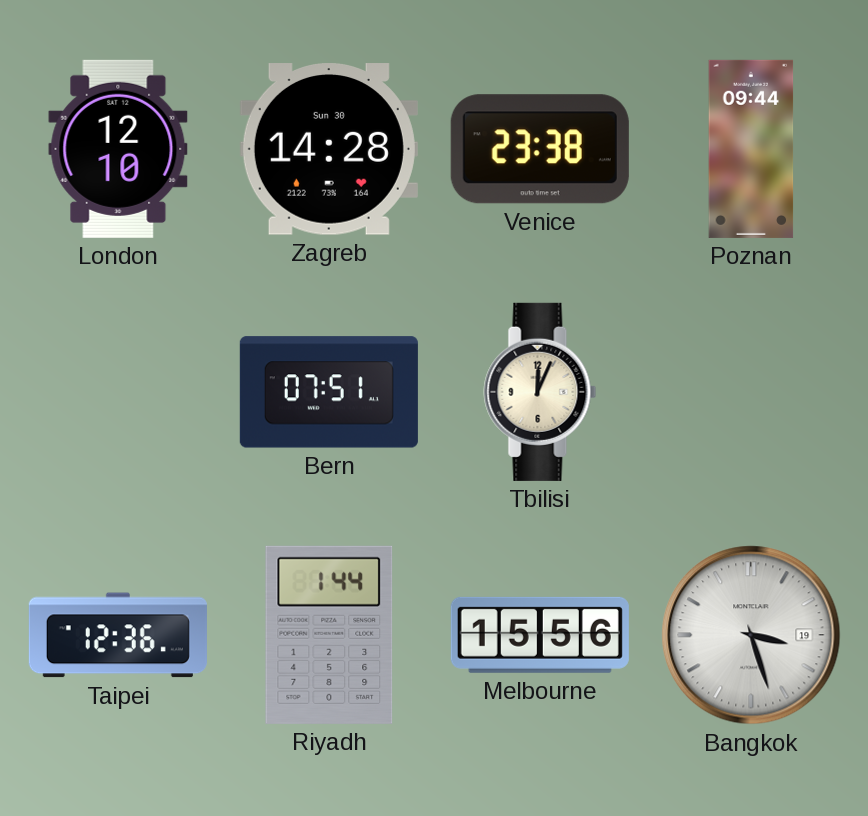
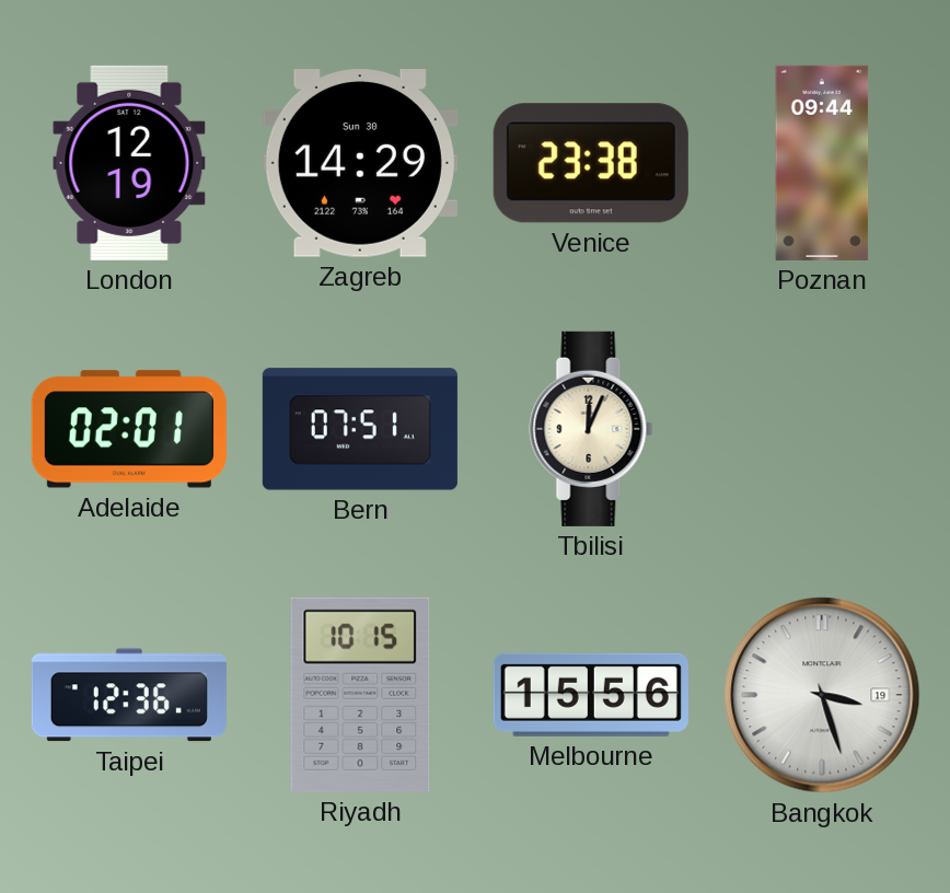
London: 12:10 -> 12:19
Zagreb: 14:28 -> 14:29
Adelaide: none -> 02:01
Riyadh: 1:44 -> 10:15
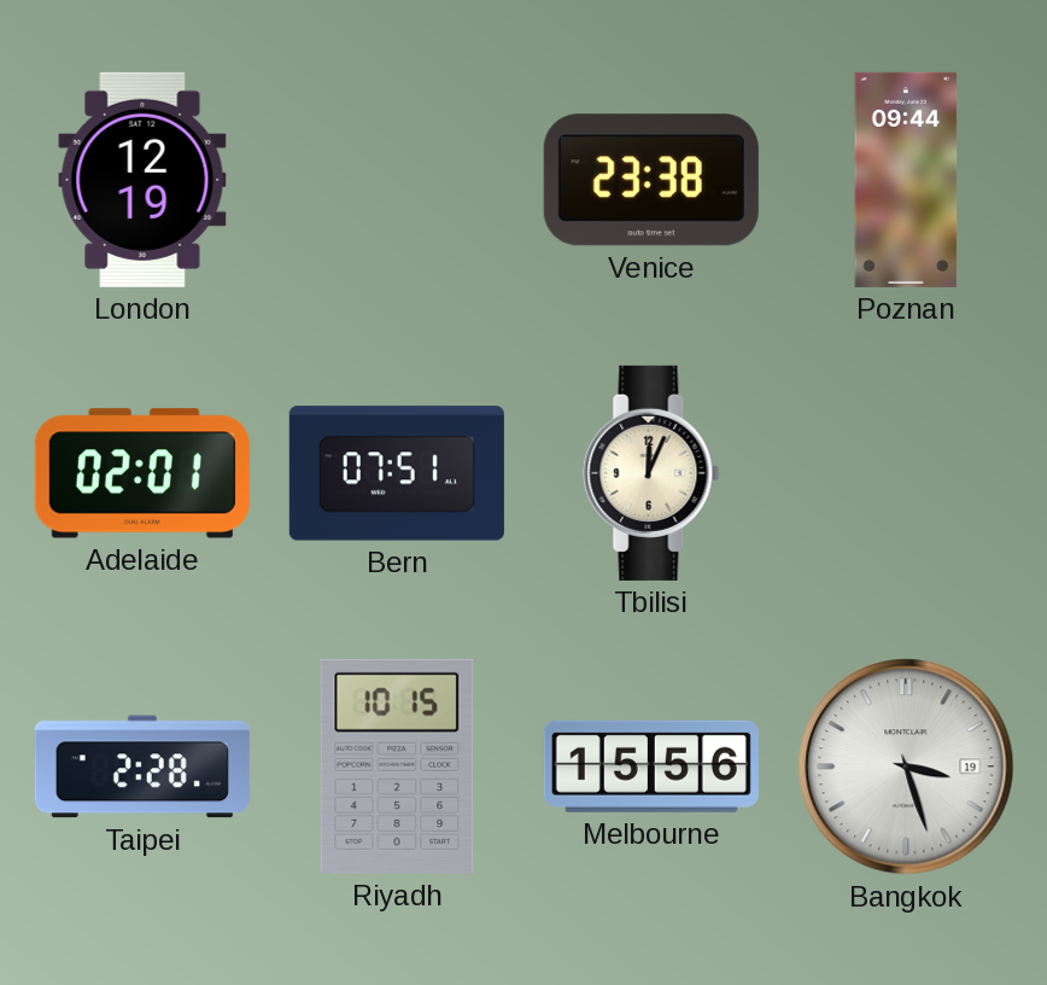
Zagreb: 14:29 -> none
Taipei: 12:36 -> 2:28
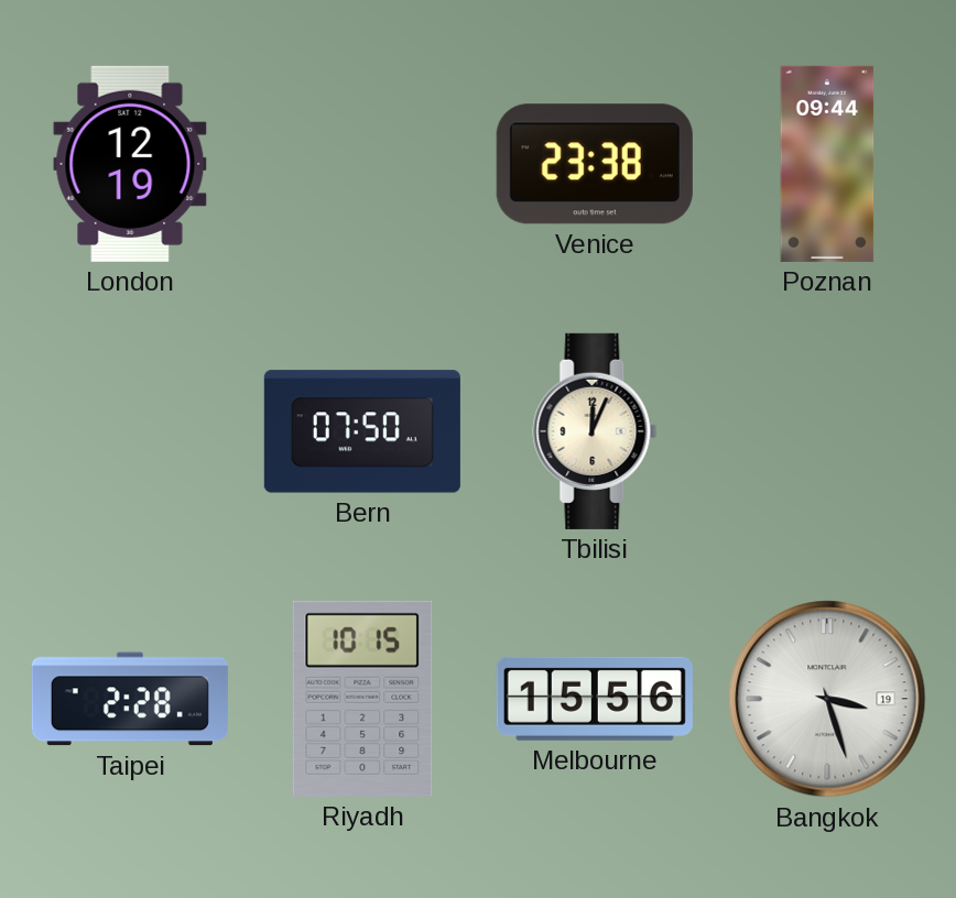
Adelaide: 02:01 -> none
Bern: 07:51 -> 07:50
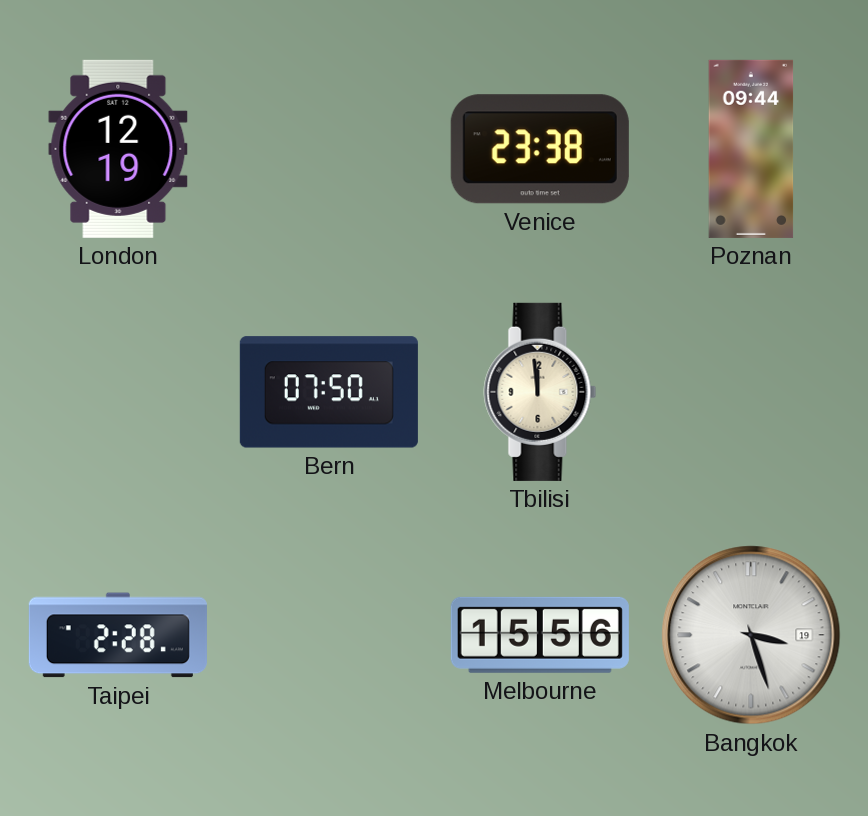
Tbilisi: 12:04 -> 11:59
Riyadh: 10:15 -> none
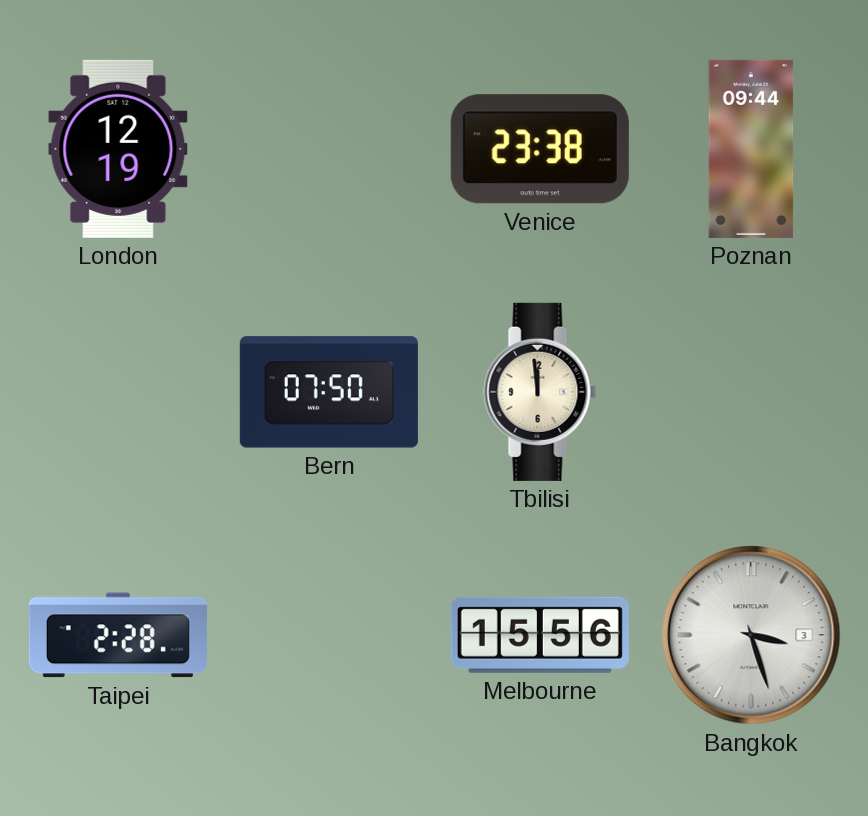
Bangkok date: 19 -> 3
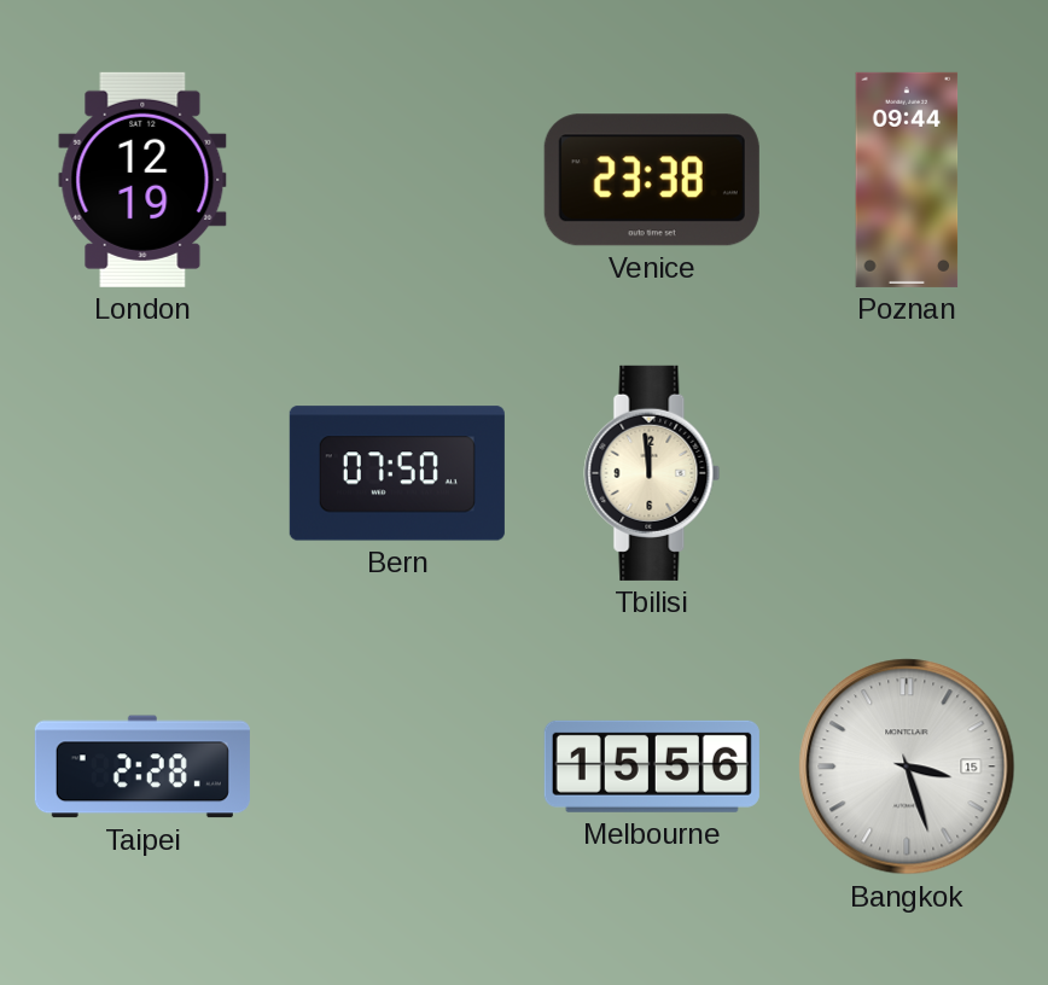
Bangkok date: 3 -> 15
